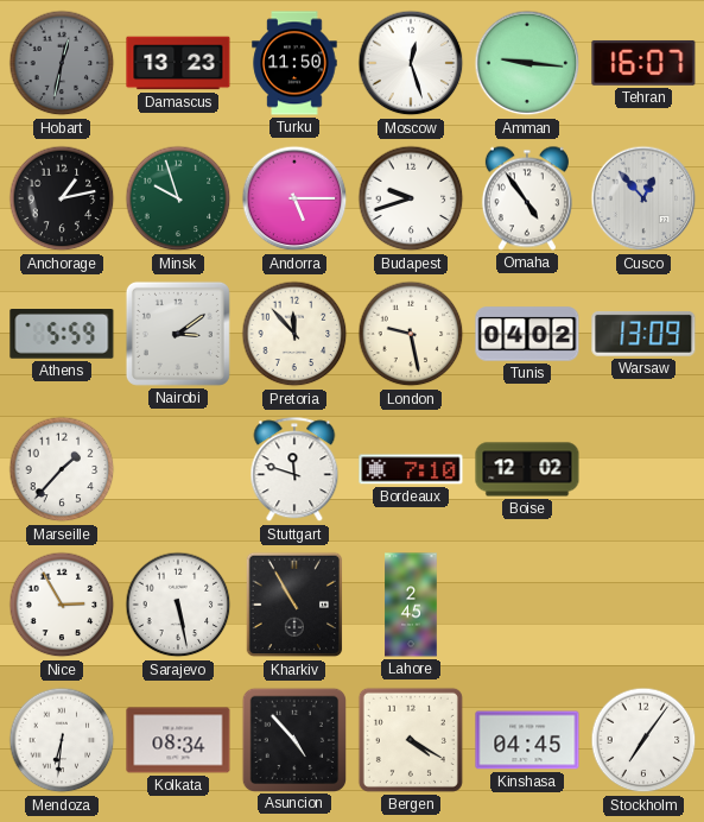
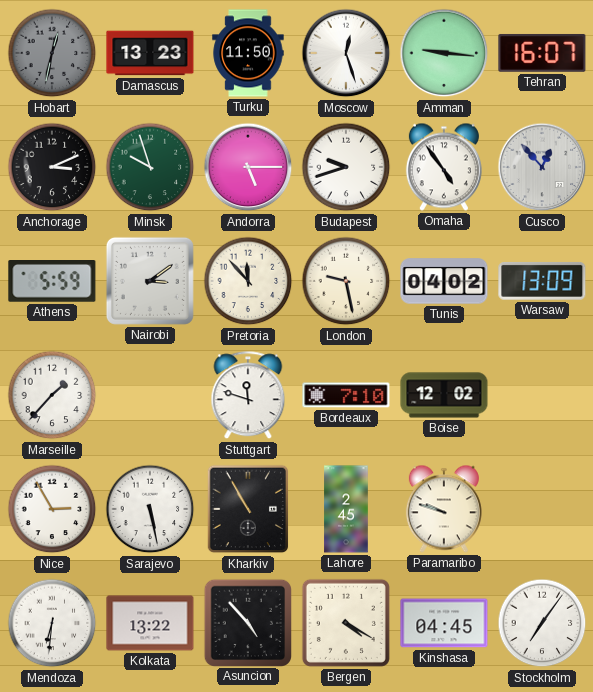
Anchorage: 1:13 -> 3:11
Paramaribo: none -> 9:48
Kolkata: 08:34 -> 13:22
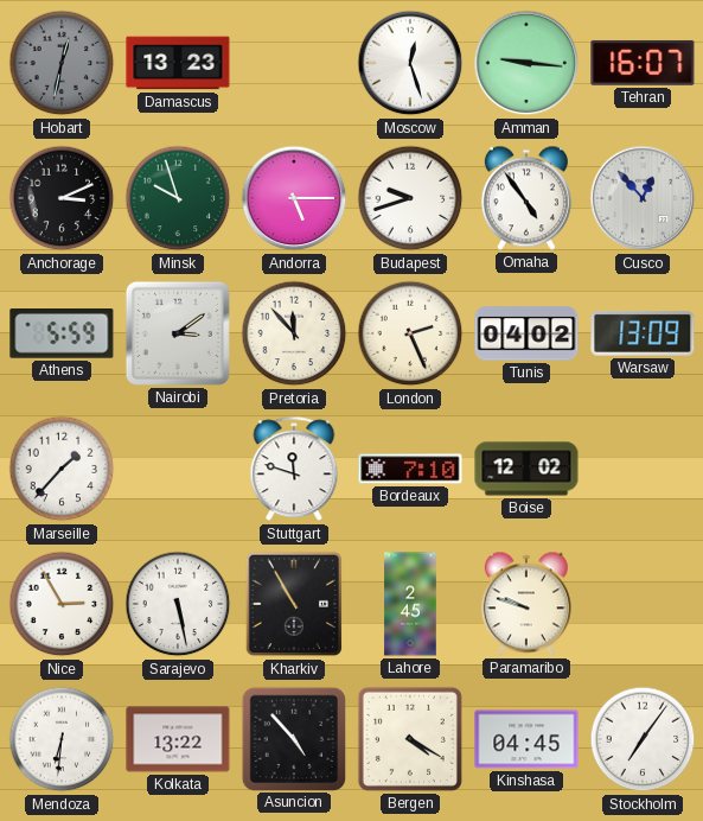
Turku: 11:50 -> none
London: 9:28 -> 2:26
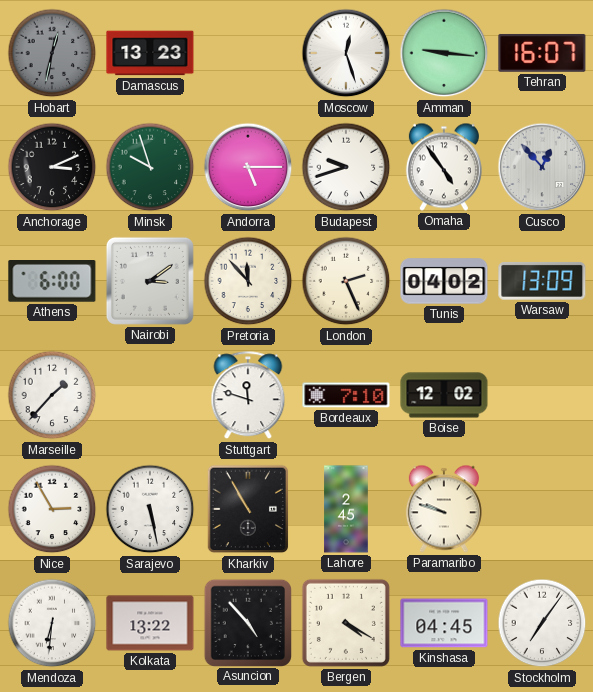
Athens: 5:59 -> 6:00
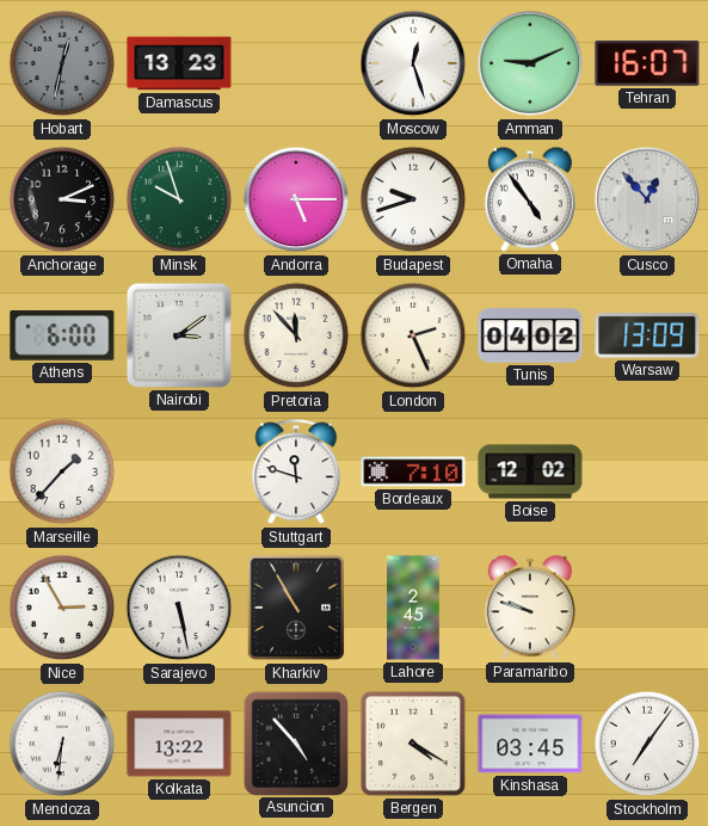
Amman: 9:16 -> 9:11
Kinshasa: 04:45 -> 03:45
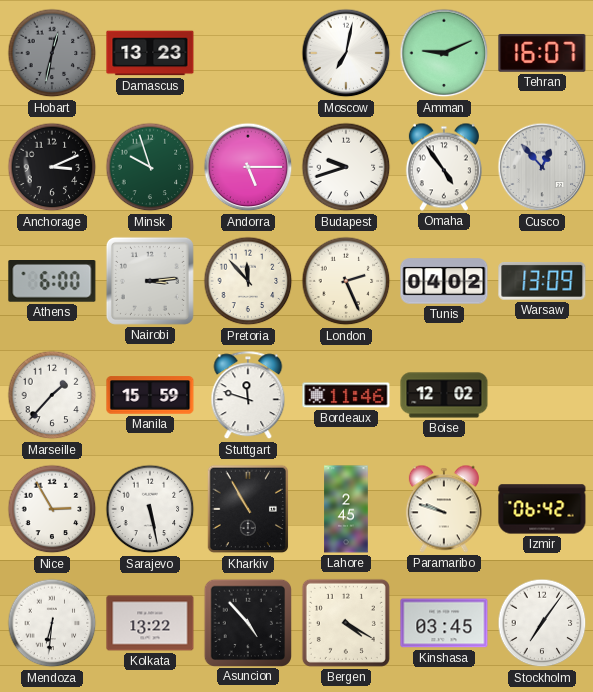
Moscow: 12:27 -> 7:02
Nairobi: 3:09 -> 3:14
Manila: none -> 15:59
Bordeaux: 7:10 -> 11:46
Izmir: none -> 06:42
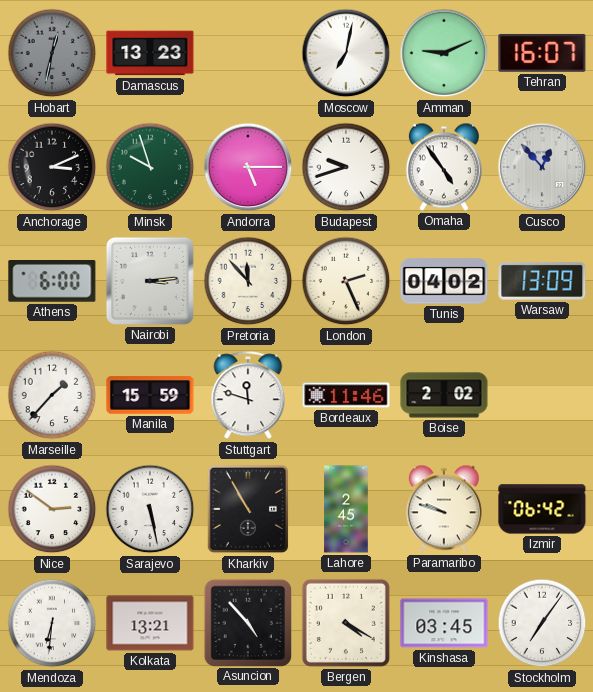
Boise: 12:02 -> 2:02
Nice: 2:55 -> 2:51
Kolkata: 13:22 -> 13:21
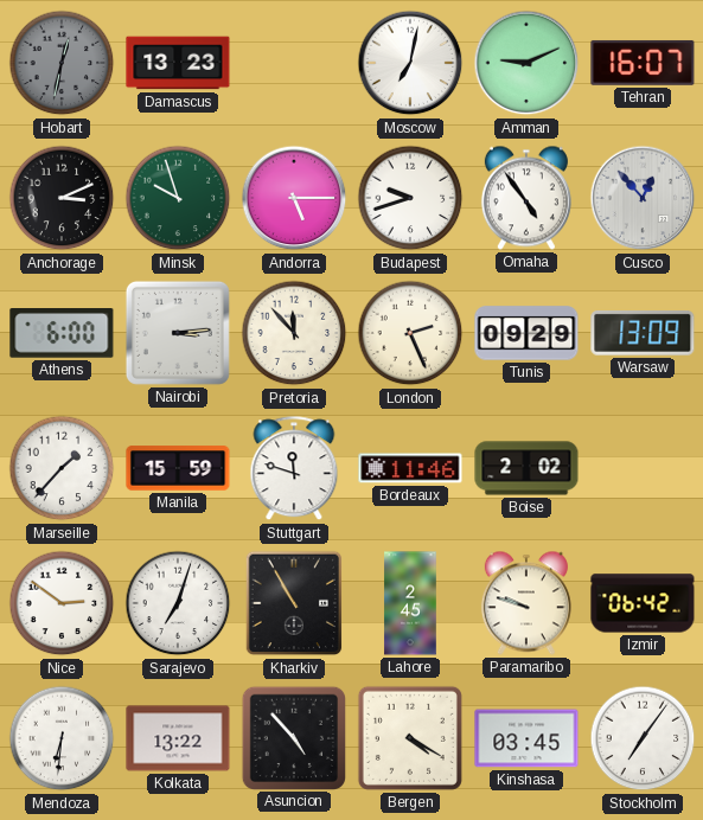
Tunis: 04:02 -> 09:29
Sarajevo: 5:28 -> 7:03
Kolkata: 13:21 -> 13:22
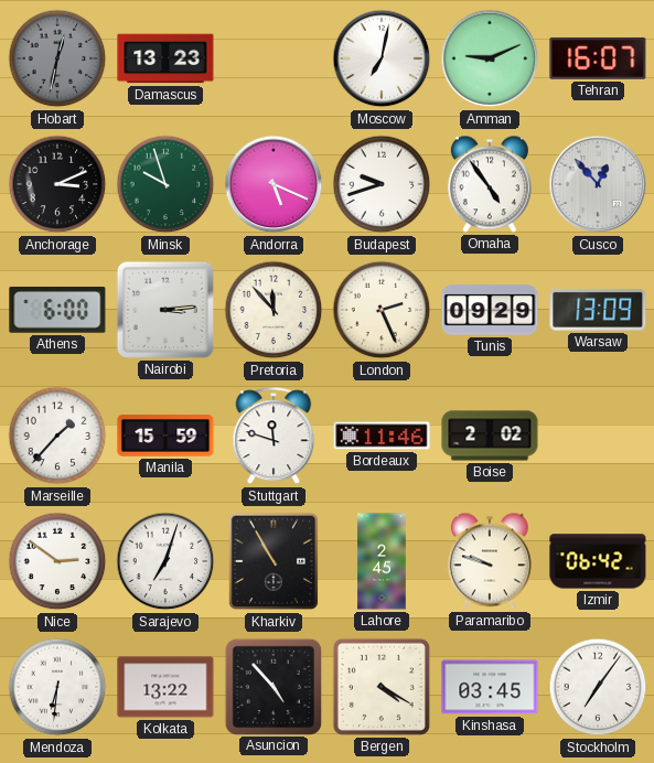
Andorra: 5:15 -> 5:19
